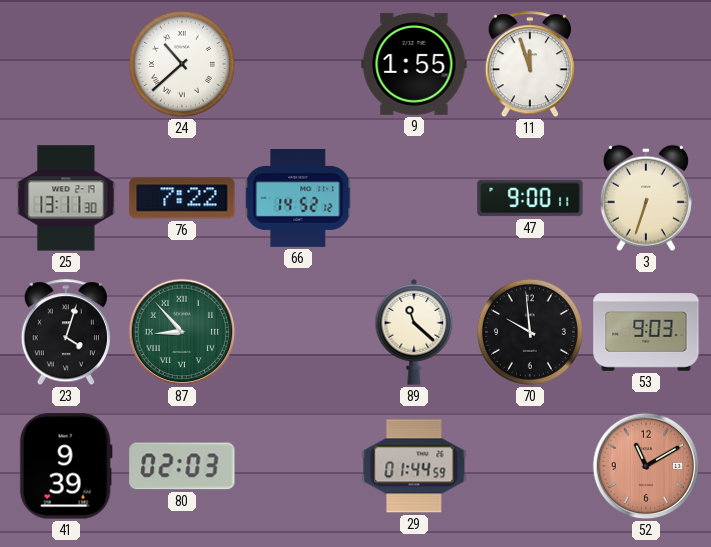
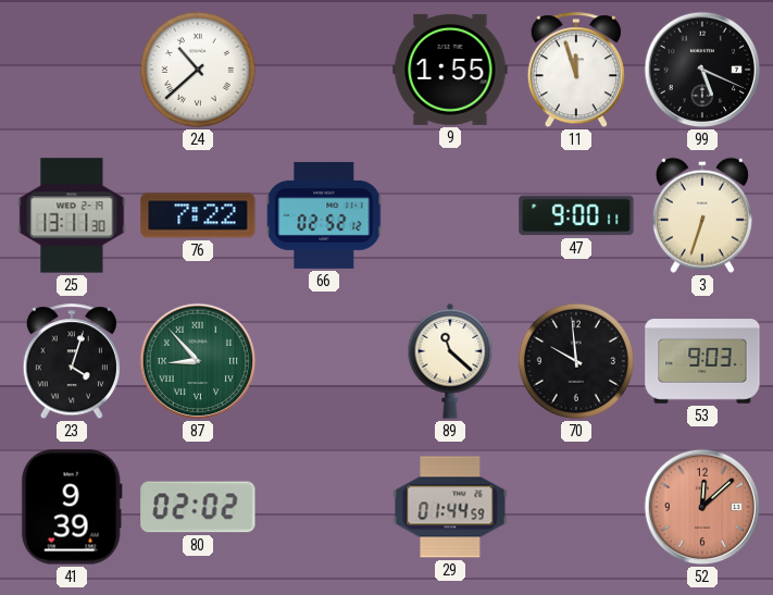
99: none -> 5:19
66: 14:52 -> 02:52
80: 02:03 -> 02:02
52: 11:10 -> 12:08
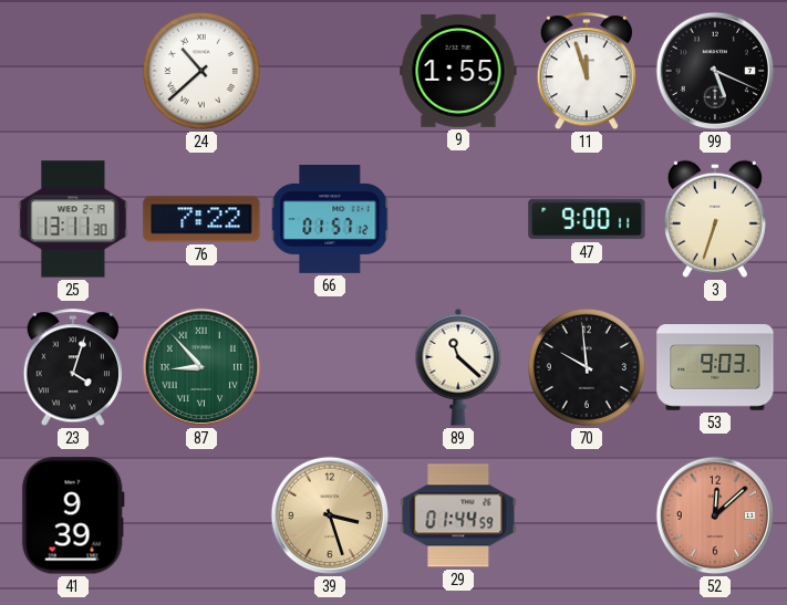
66: 02:52 -> 01:57
80: 02:02 -> none
39: none -> 3:27
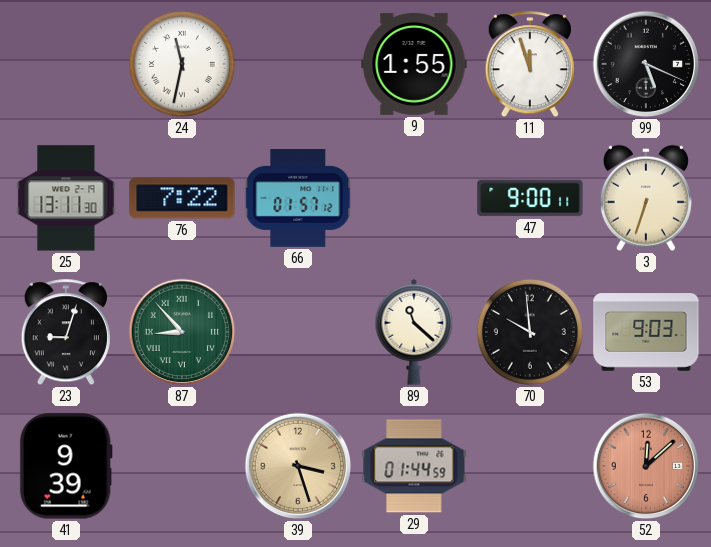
24: 10:38 -> 11:32
23: 4:03 -> 9:03
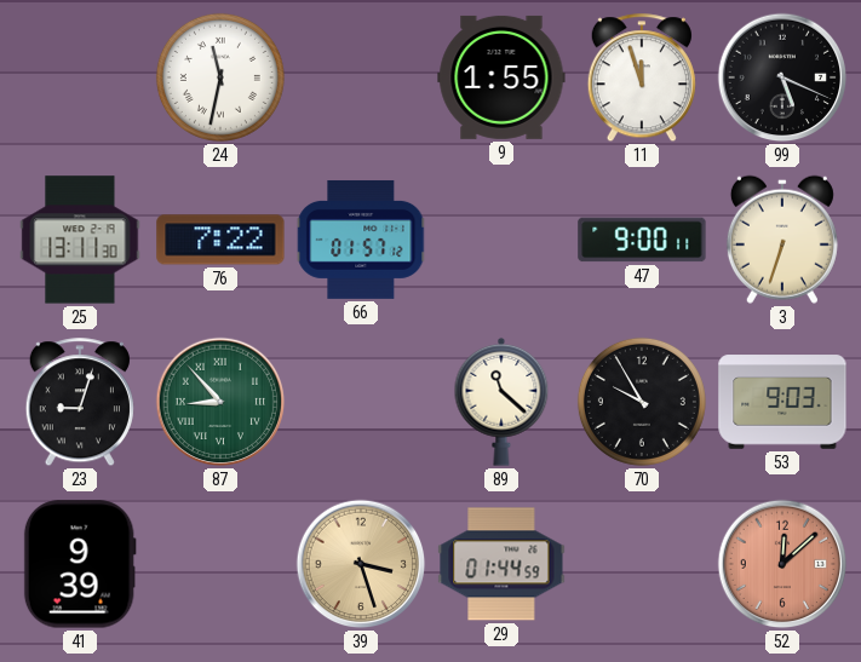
70: 9:59 -> 9:55
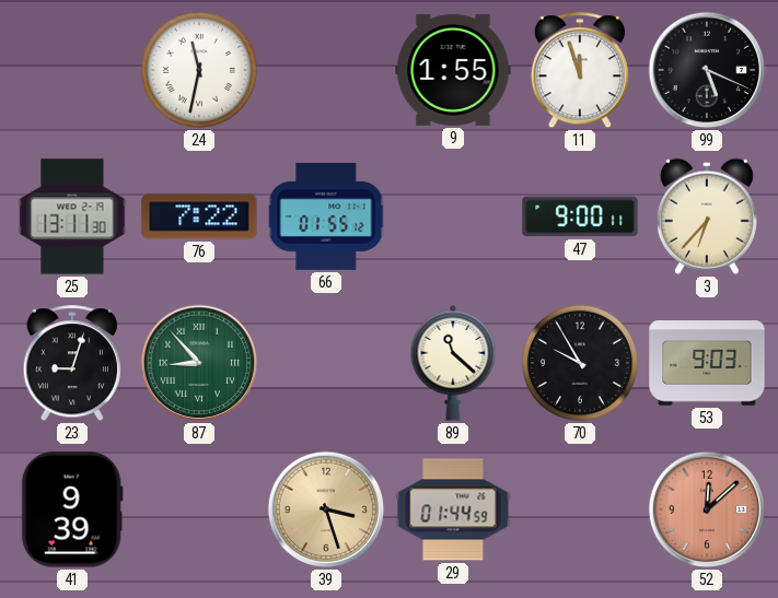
66: 01:57 -> 01:55
3: 6:33 -> 6:37
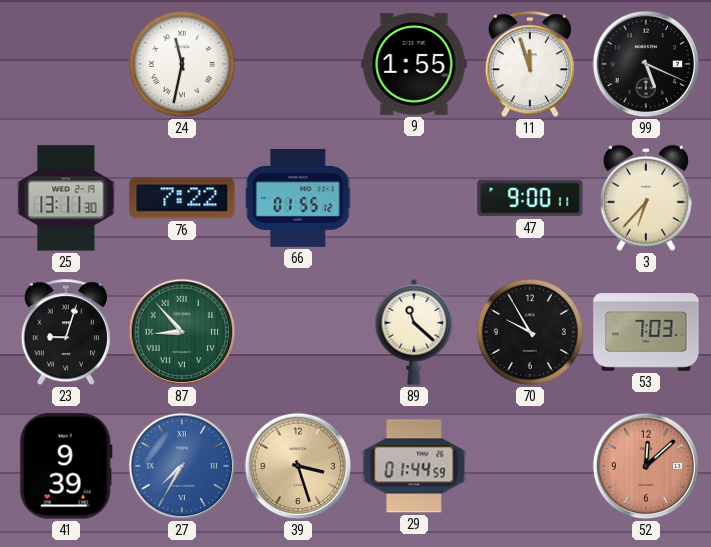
53: 9:03 -> 7:03
27: none -> 7:35
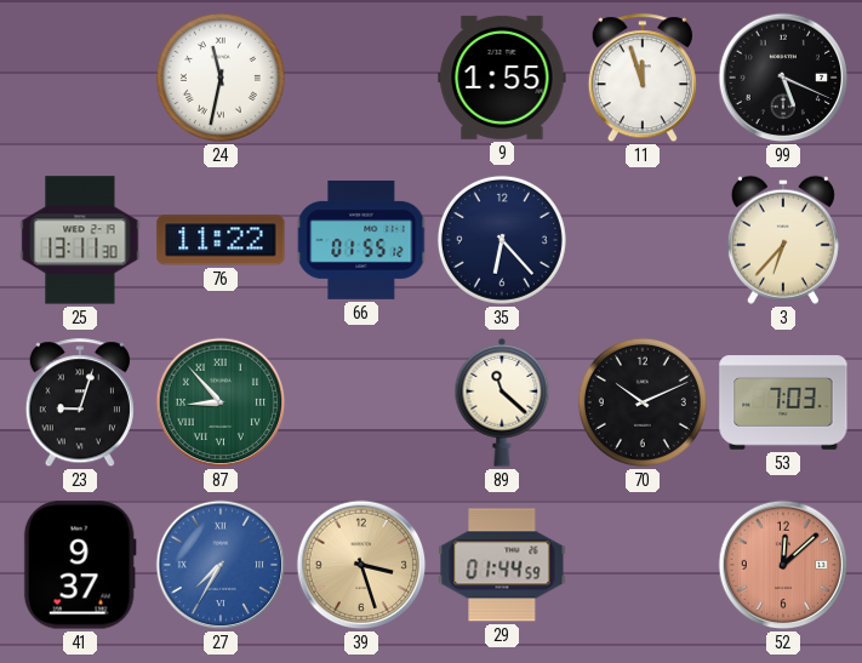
76: 7:22 -> 11:22
35: none -> 6:23
47: 9:00 -> none
70: 9:55 -> 10:11
41: 9:39 -> 9:37
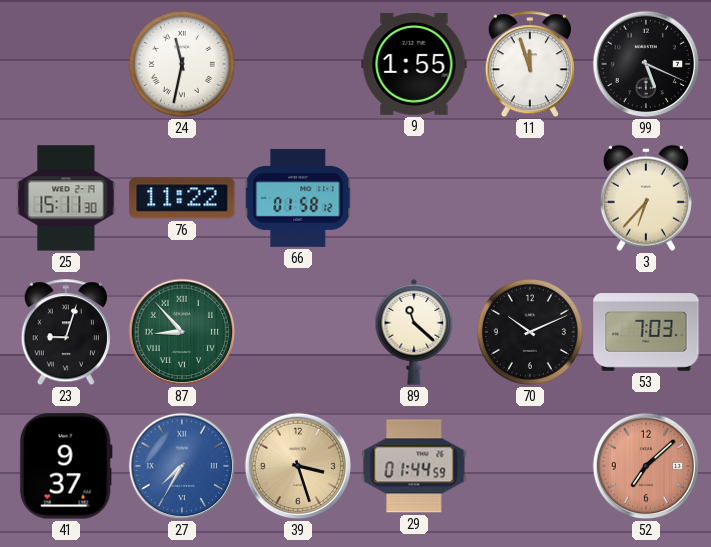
25: 13:11 -> 15:11
66: 01:55 -> 01:58
35: 6:23 -> none
52: 12:08 -> 7:08
